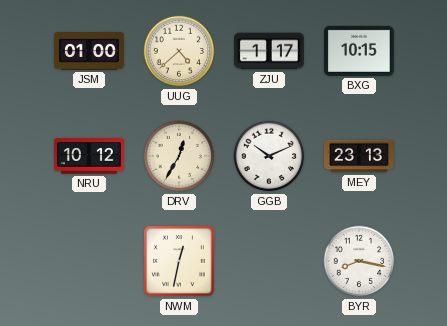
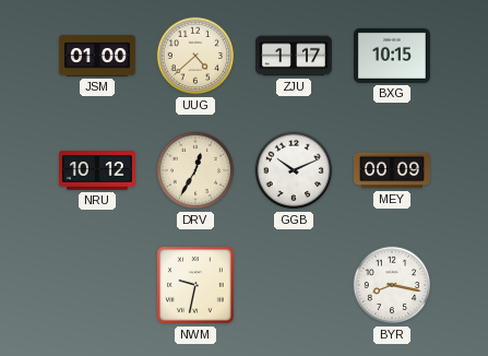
MEY: 23:13 -> 00:09
NWM: 12:32 -> 9:32
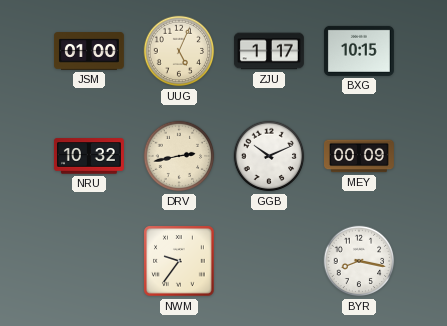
UUG: 4:38 -> 5:04
NRU: 10:12 -> 10:32
DRV: 12:35 -> 2:43
NWM: 9:32 -> 9:36
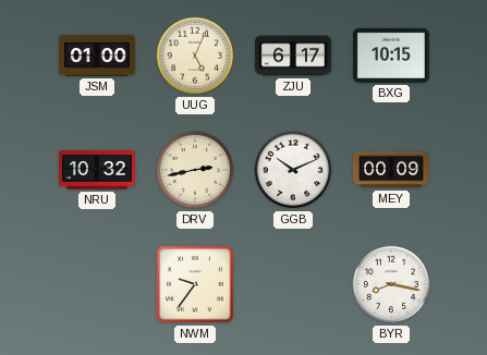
ZJU: 1:17 -> 6:17
